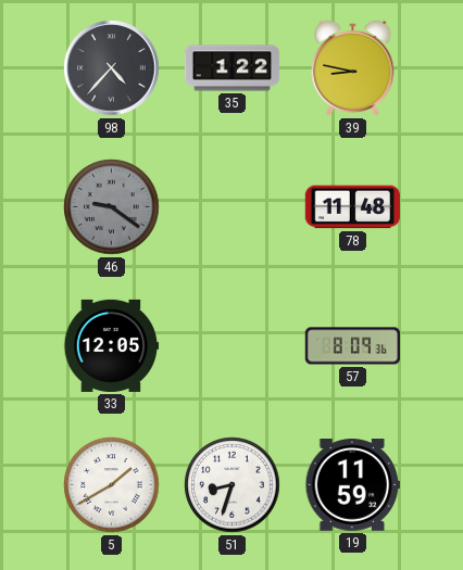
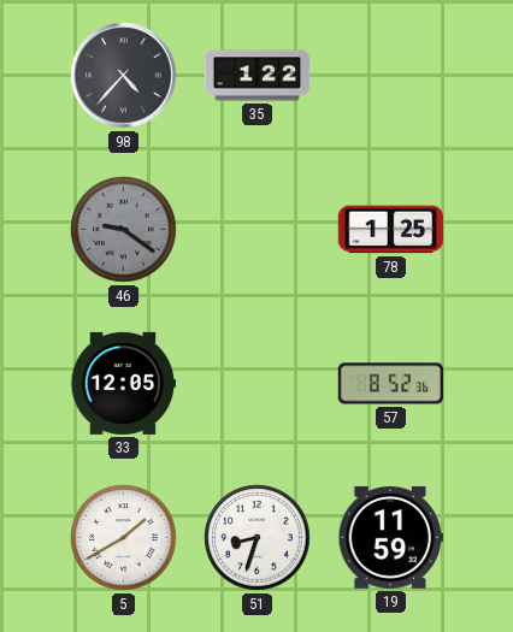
39: 8:47 -> none
78: 11:48 -> 1:25
57: 8:09 -> 8:52
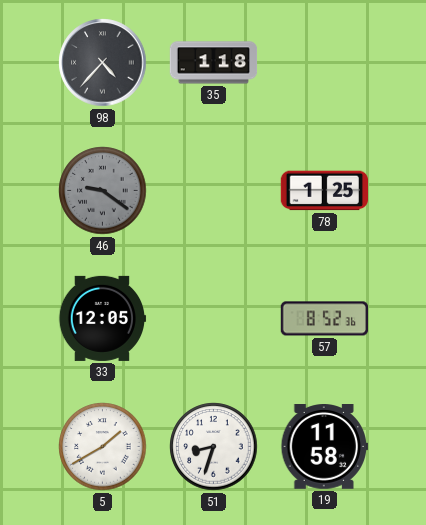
35: 1:22 -> 1:18
19: 11:59 -> 11:58
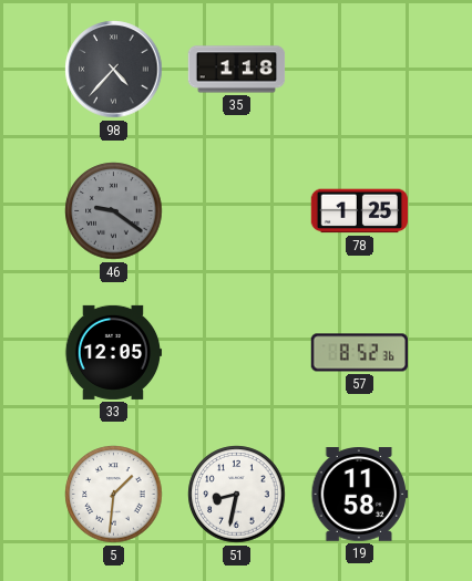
5: 1:40 -> 1:31
51: 8:33 -> 8:32
